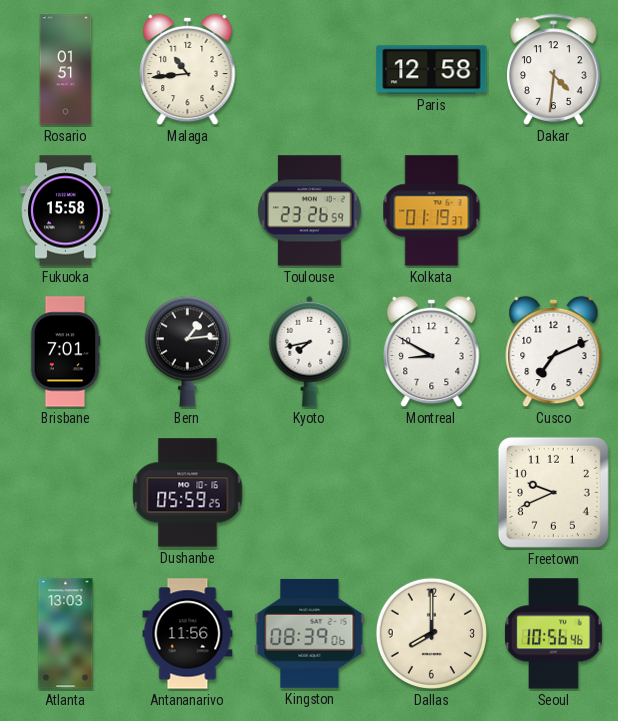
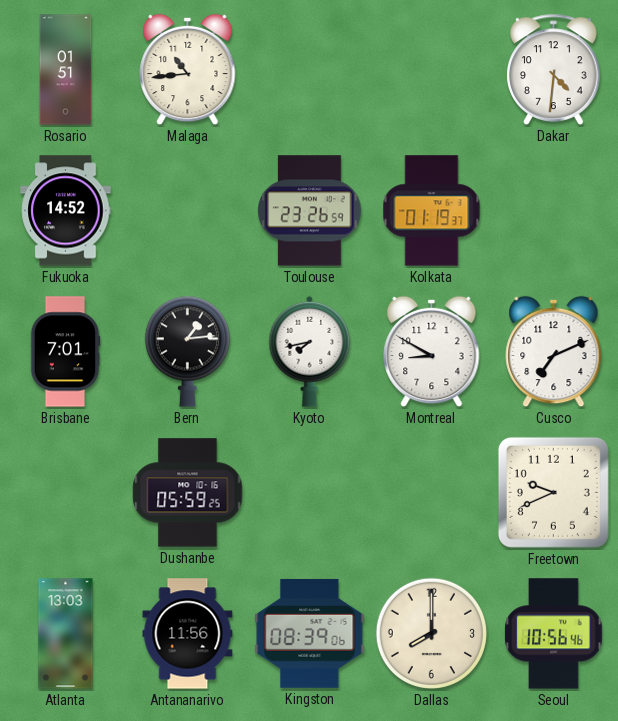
Paris: 12:58 -> none
Fukuoka: 15:58 -> 14:52
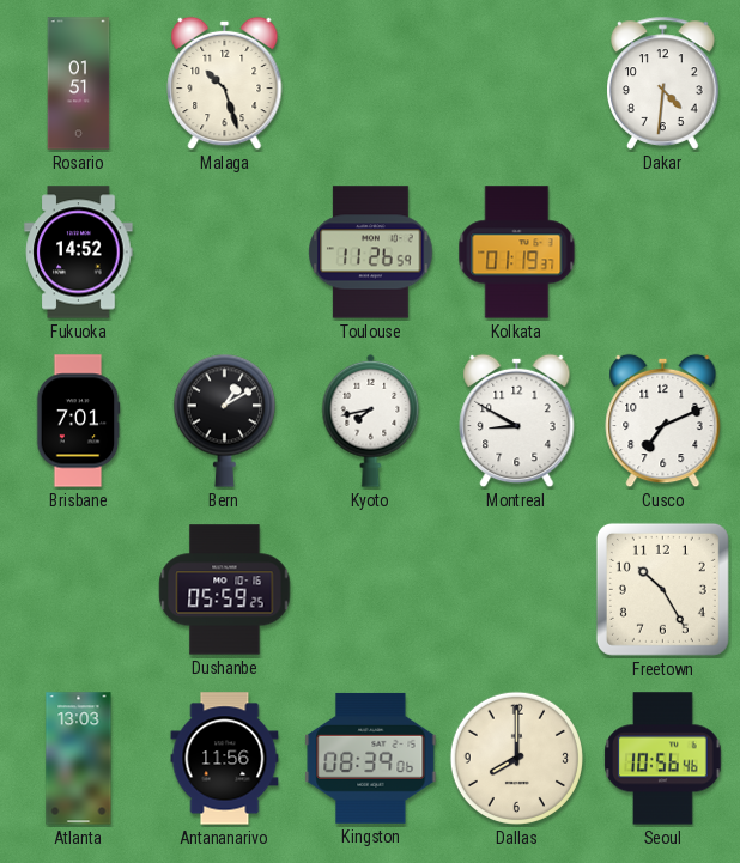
Malaga: 10:44 -> 10:27
Toulouse: 23:26 -> 11:26
Bern: 1:14 -> 1:10
Freetown: 9:41 -> 10:25
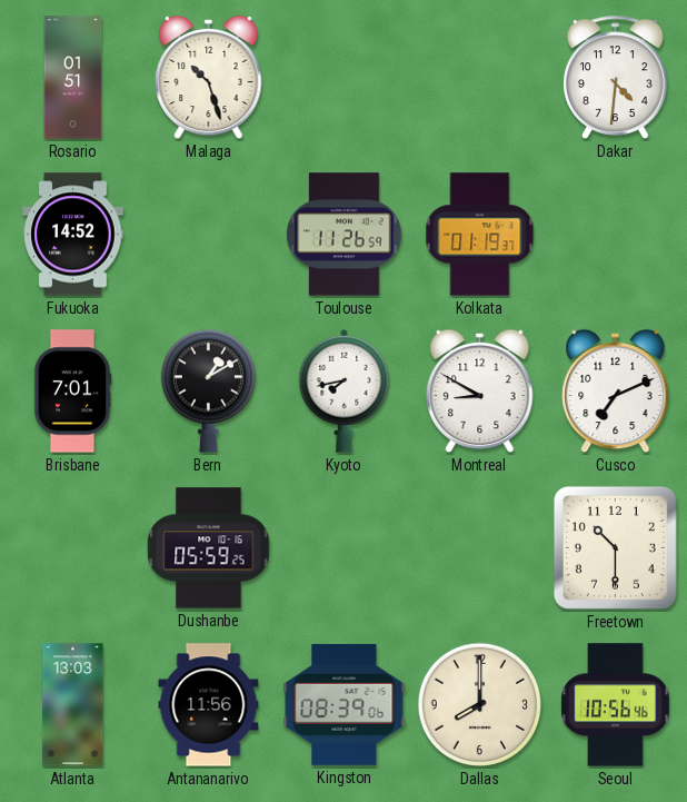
Freetown: 10:25 -> 10:30
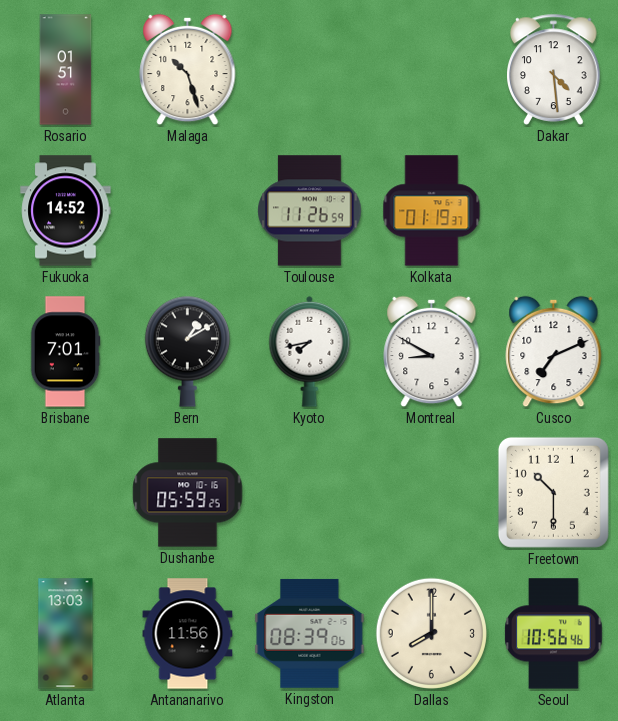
Dakar: 4:31 -> 4:29
